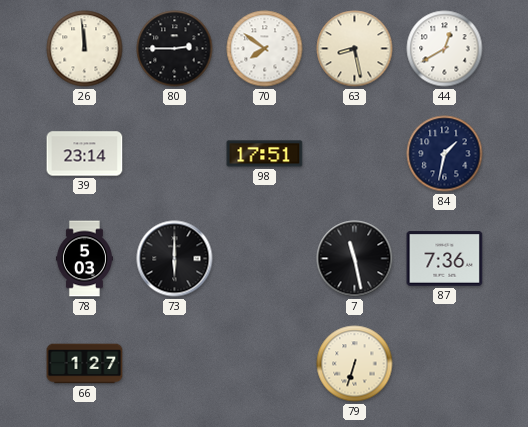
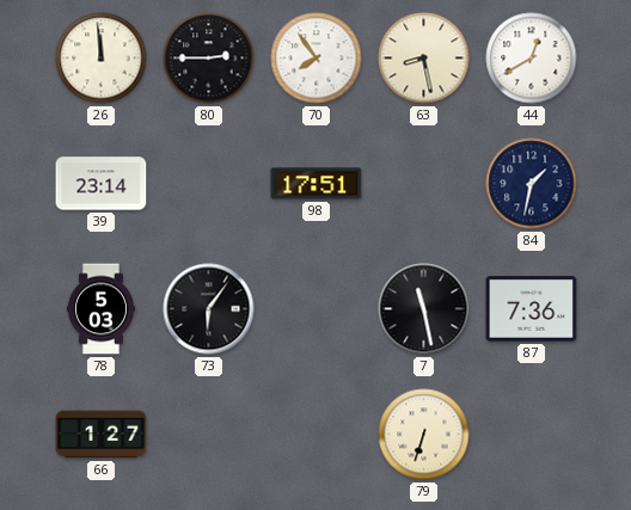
70: 7:51 -> 7:54
73: 6:00 -> 6:06
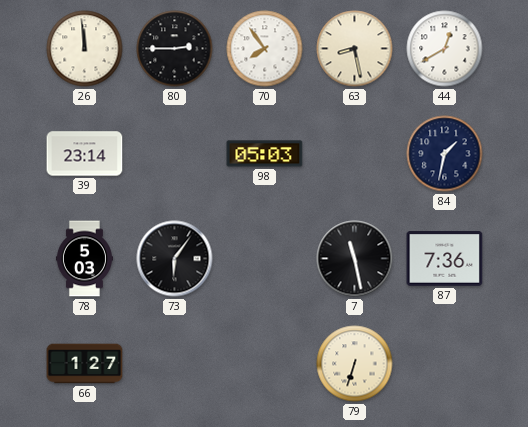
98: 17:51 -> 05:03
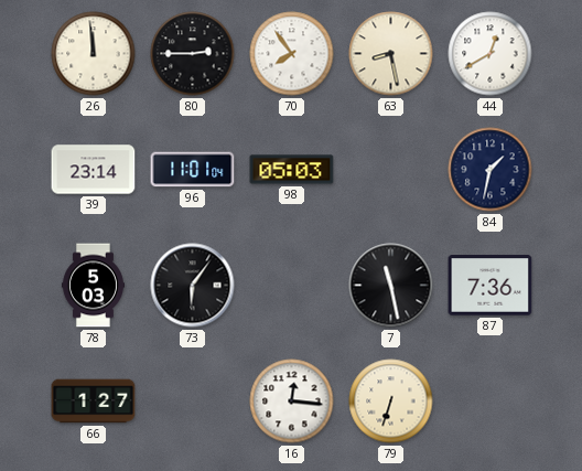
96: none -> 11:01
16: none -> 12:16
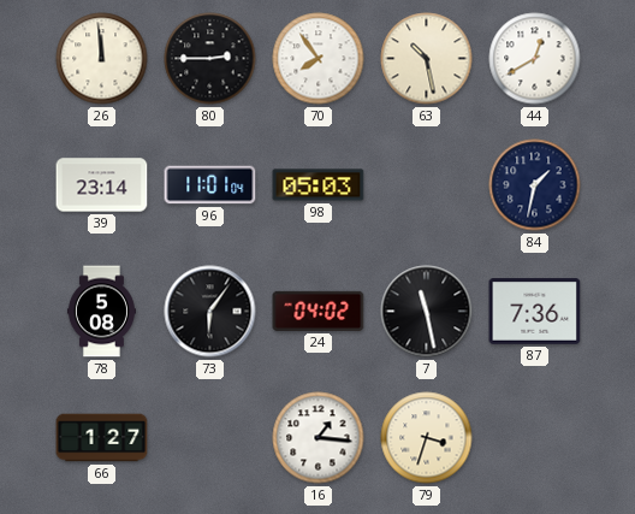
63: 8:28 -> 10:28
78: 5:03 -> 5:08
24: none -> 04:02
16: 12:16 -> 1:16
79: 6:33 -> 3:33
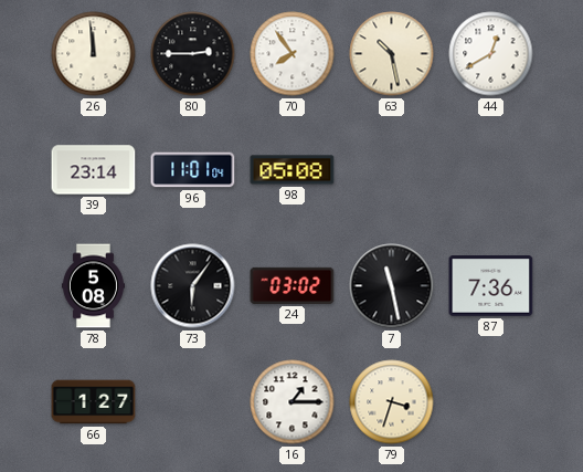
98: 05:03 -> 05:08
84: 1:32 -> none
24: 04:02 -> 03:02
16: 1:16 -> 1:15
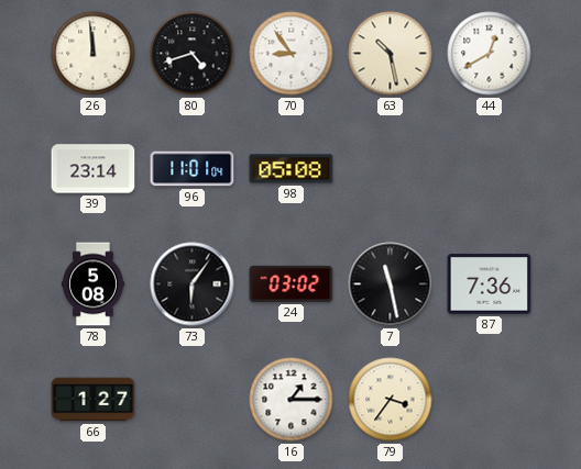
80: 2:45 -> 4:42
70: 7:54 -> 8:54
79: 3:33 -> 3:36
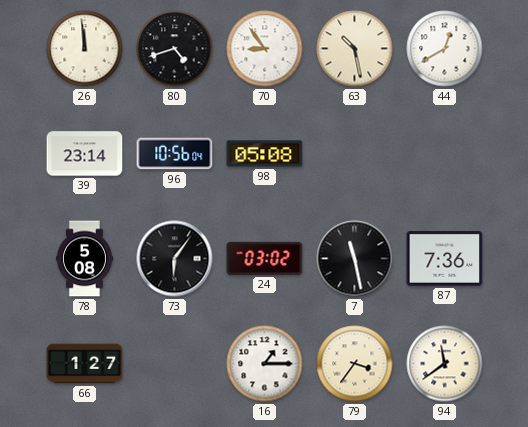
96: 11:01 -> 10:56
94: none -> 11:39
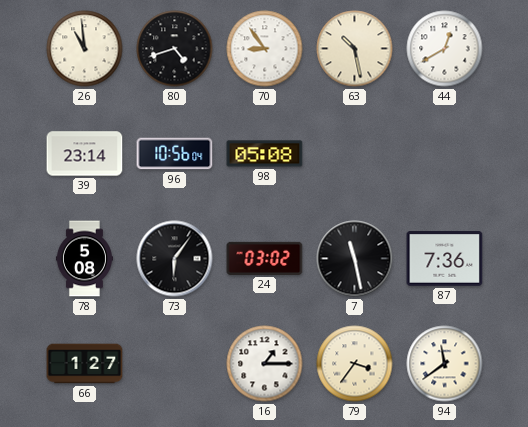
26: 11:59 -> 10:59
